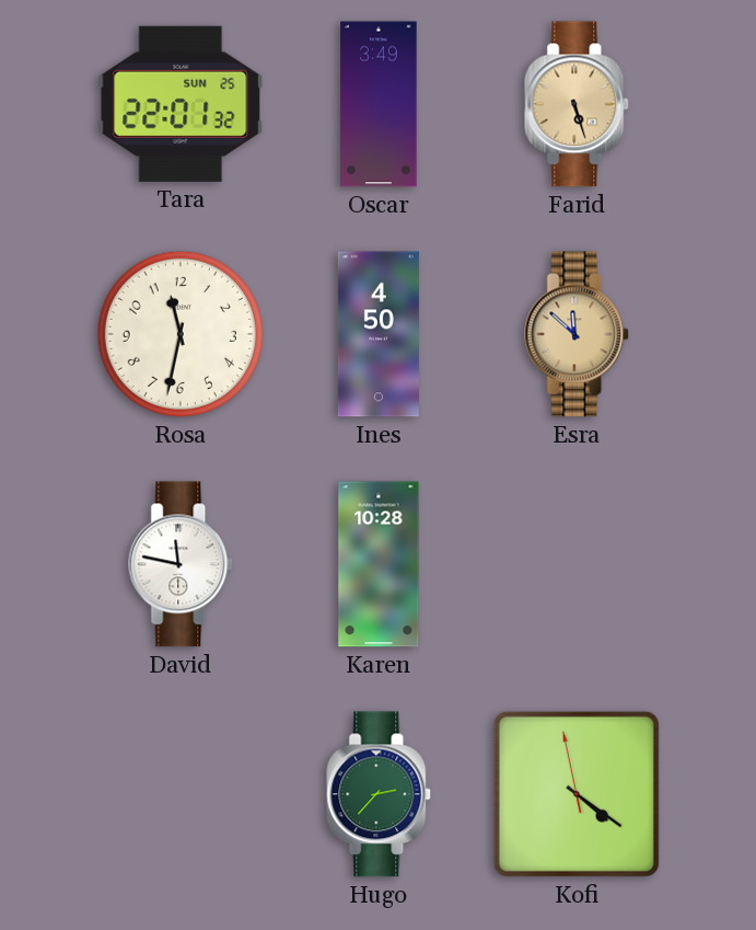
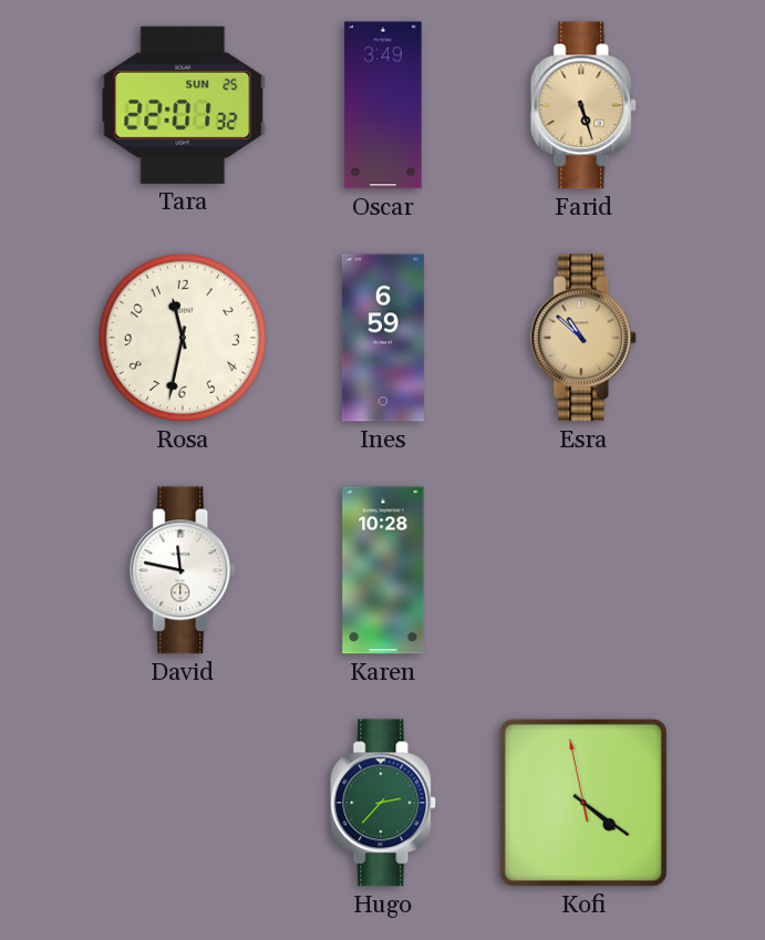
Ines: 4:50 -> 6:59
Esra: 11:52 -> 10:52
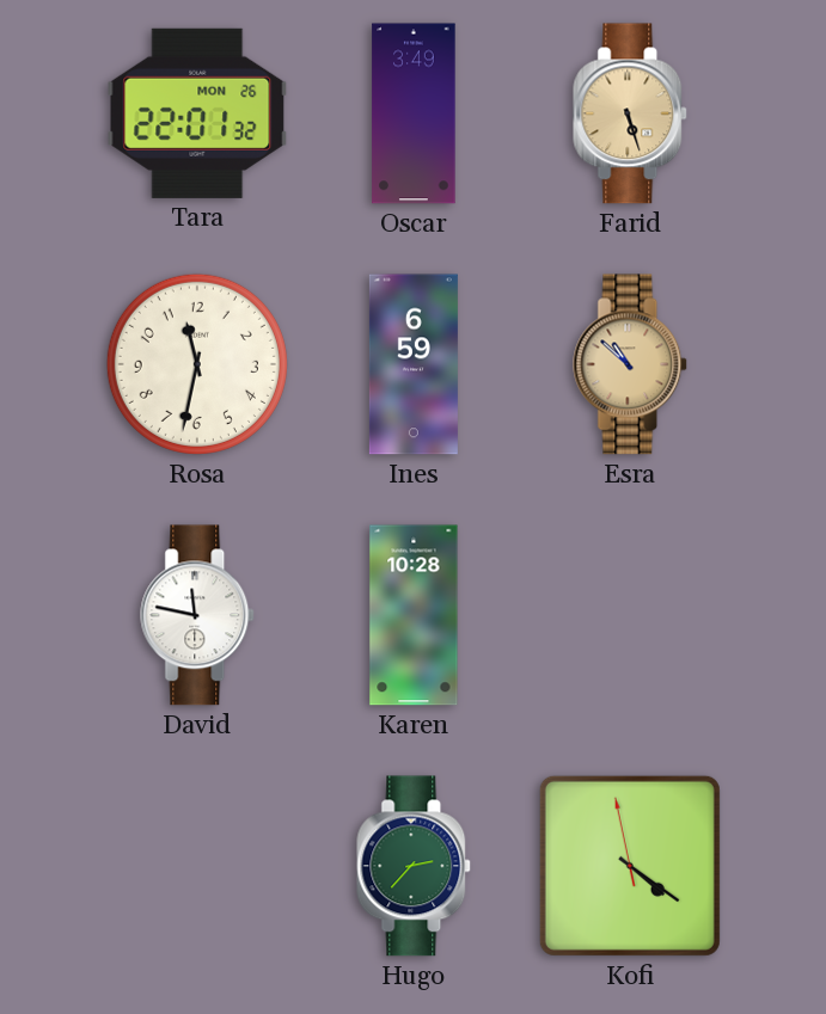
Tara date: SUN 25 -> MON 26
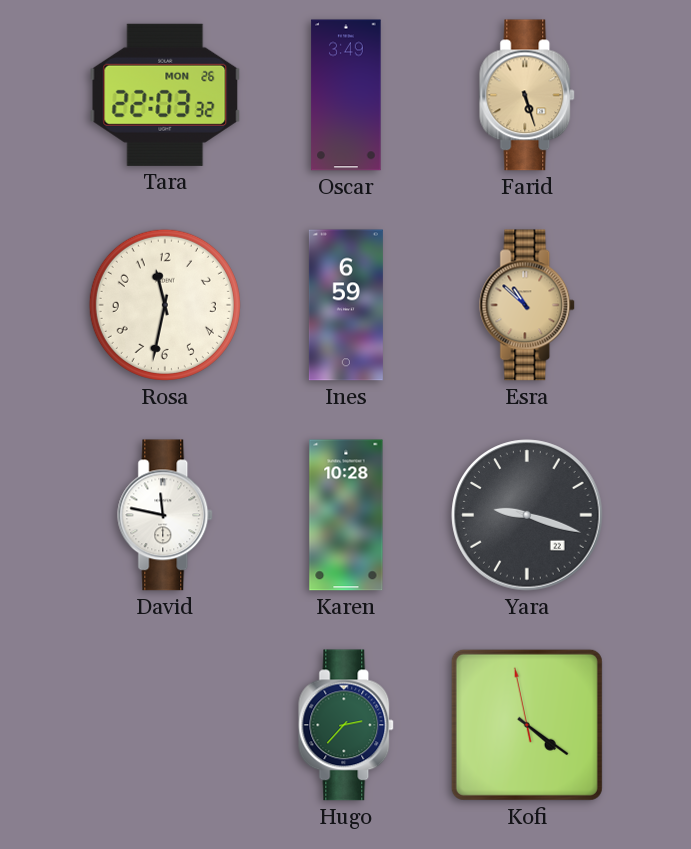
Tara: 22:01 -> 22:03
Yara: none -> 9:18
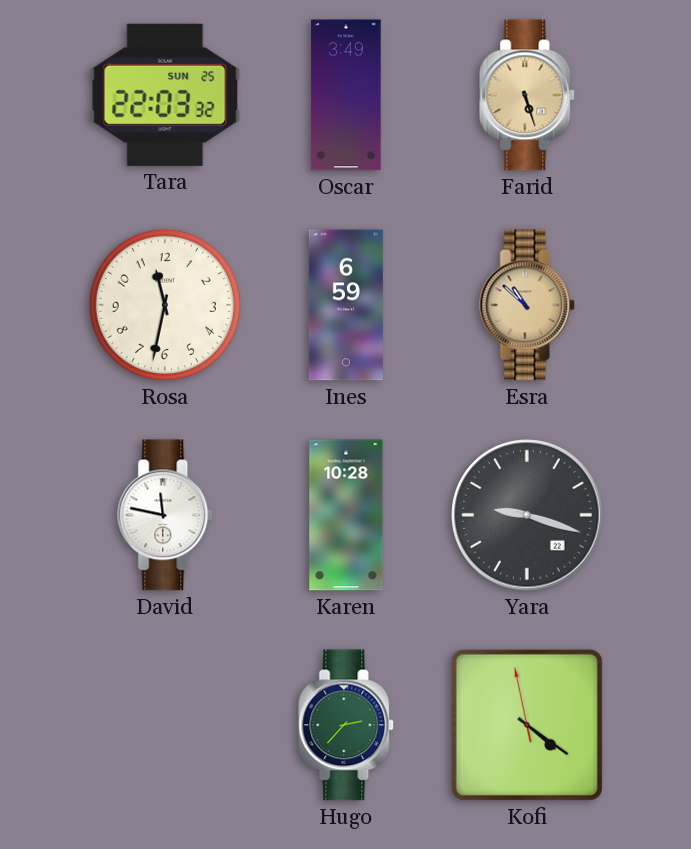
Tara date: MON 26 -> SUN 25
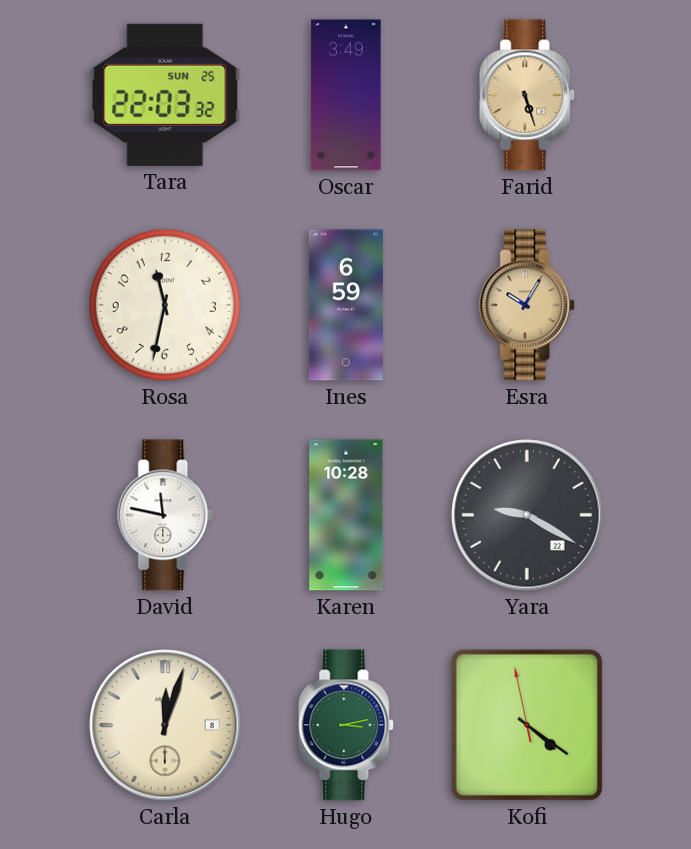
Esra: 10:52 -> 10:05
Yara: 9:18 -> 9:20
Carla: none -> 12:03
Hugo: 2:37 -> 3:13
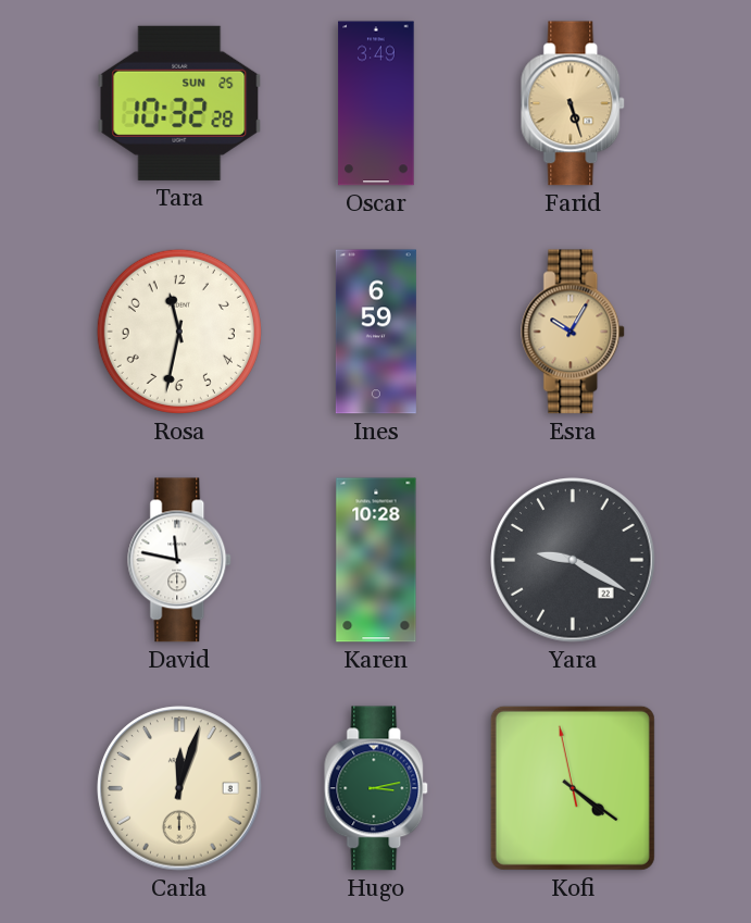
Tara: 22:03 -> 10:32
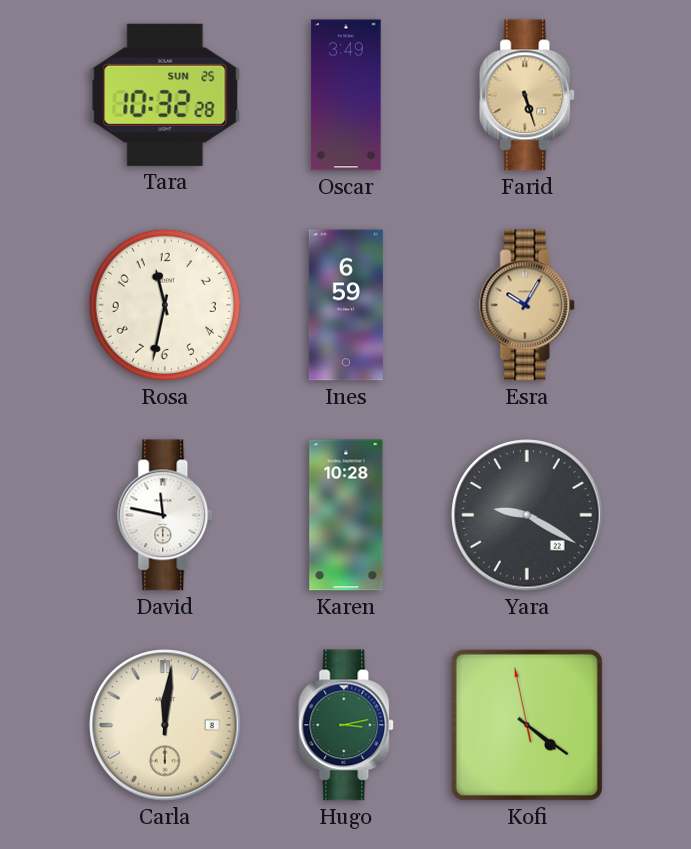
Carla: 12:03 -> 12:01
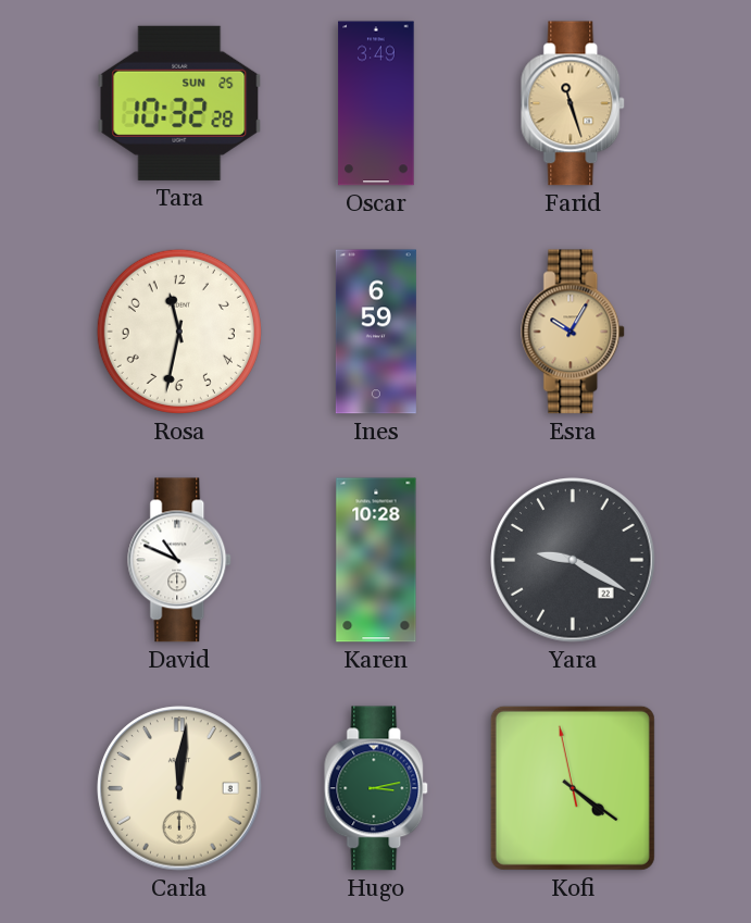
Farid: 5:27 -> 11:27
David: 11:47 -> 10:49
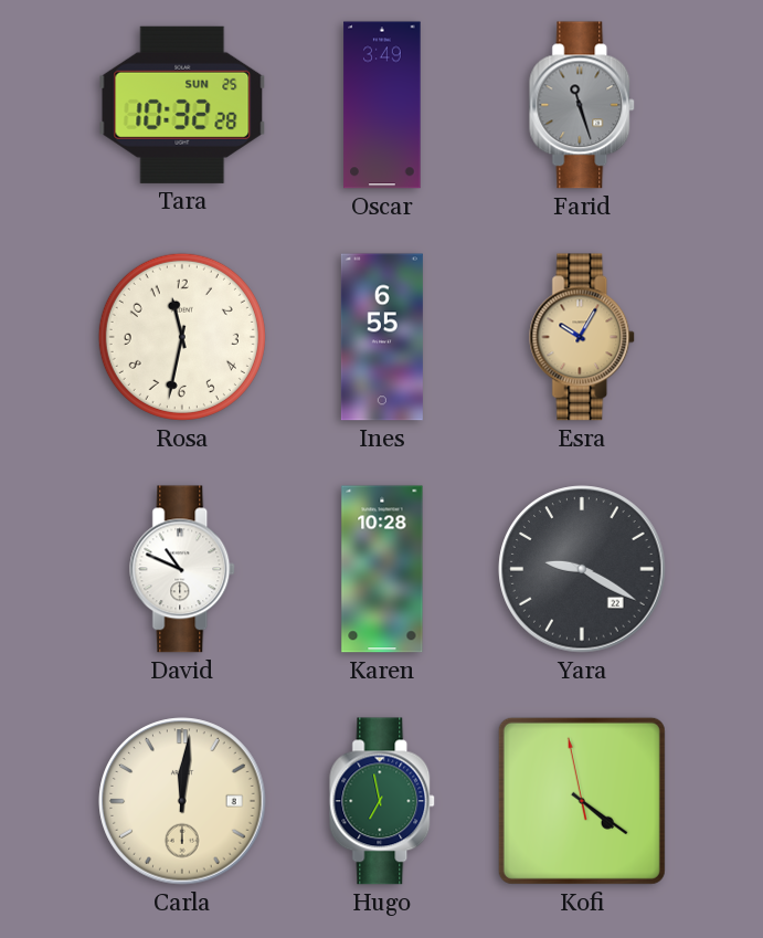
Farid dial: champagne -> grey
Ines: 6:59 -> 6:55
Hugo: 3:13 -> 6:58
